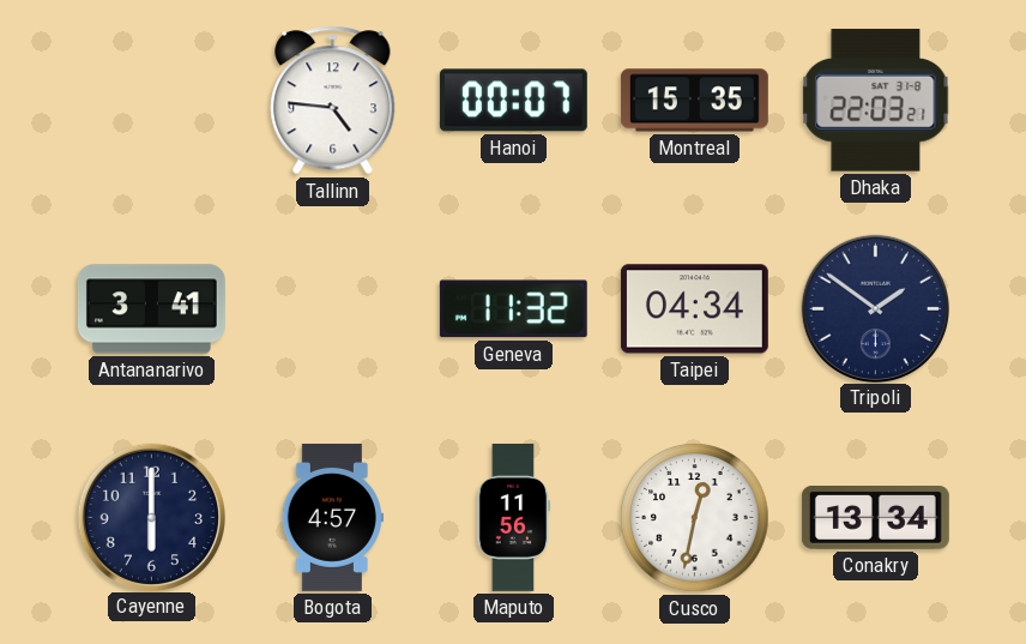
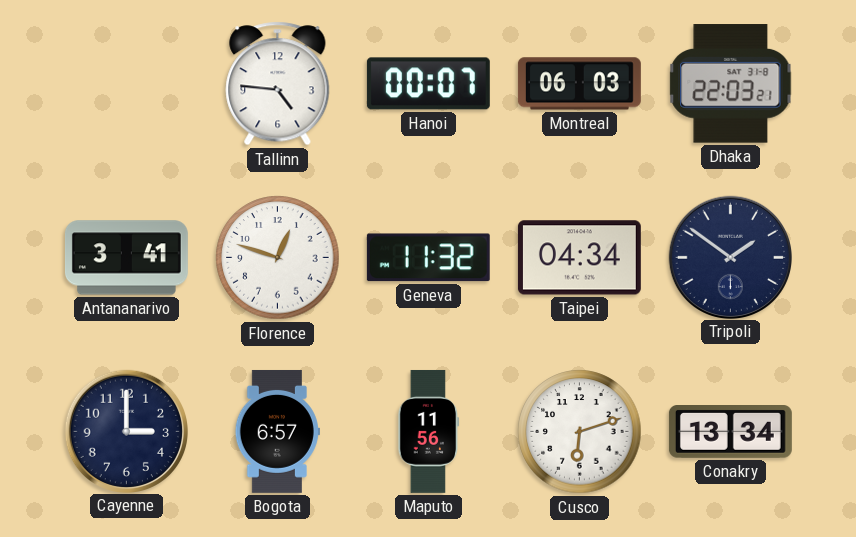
Montreal: 15:35 -> 06:03
Florence: none -> 12:48
Cayenne: 6:00 -> 3:00
Bogota: 4:57 -> 6:57
Cusco: 12:32 -> 6:12
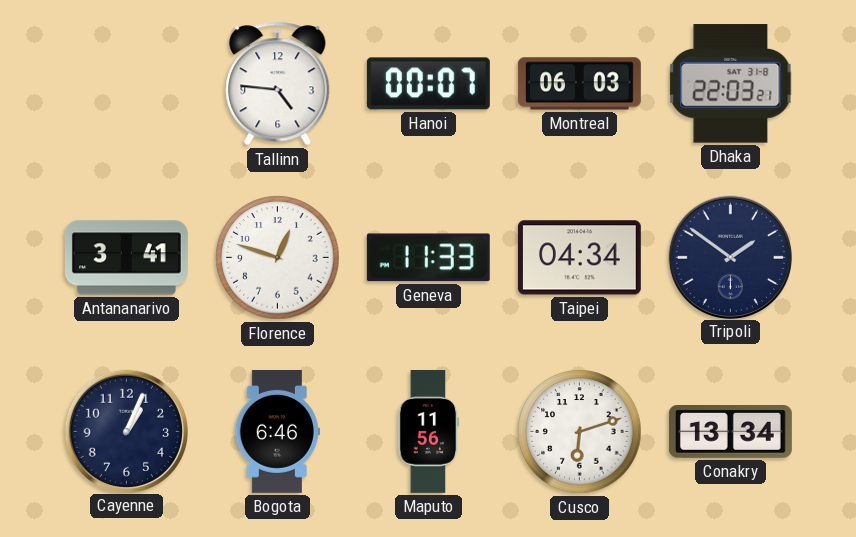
Geneva: 11:32 -> 11:33
Cayenne: 3:00 -> 1:04
Bogota: 6:57 -> 6:46
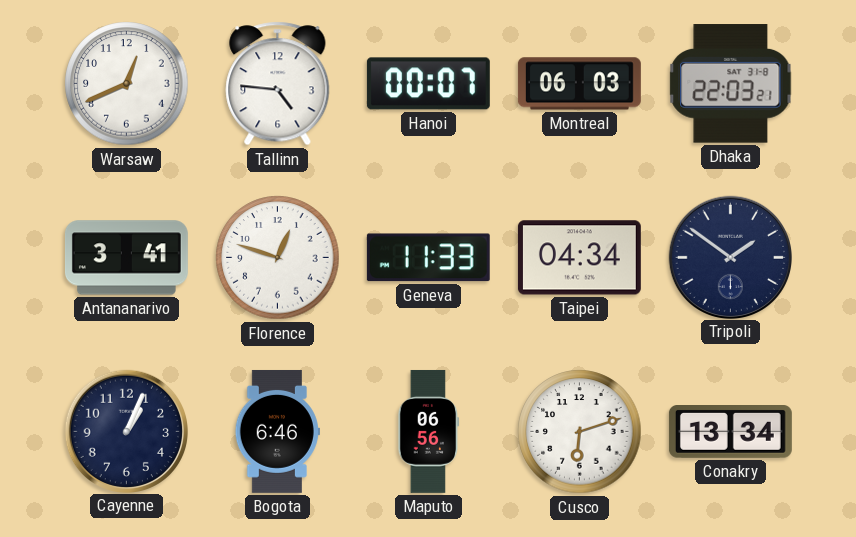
Warsaw: none -> 12:41
Maputo: 11:56 -> 06:56
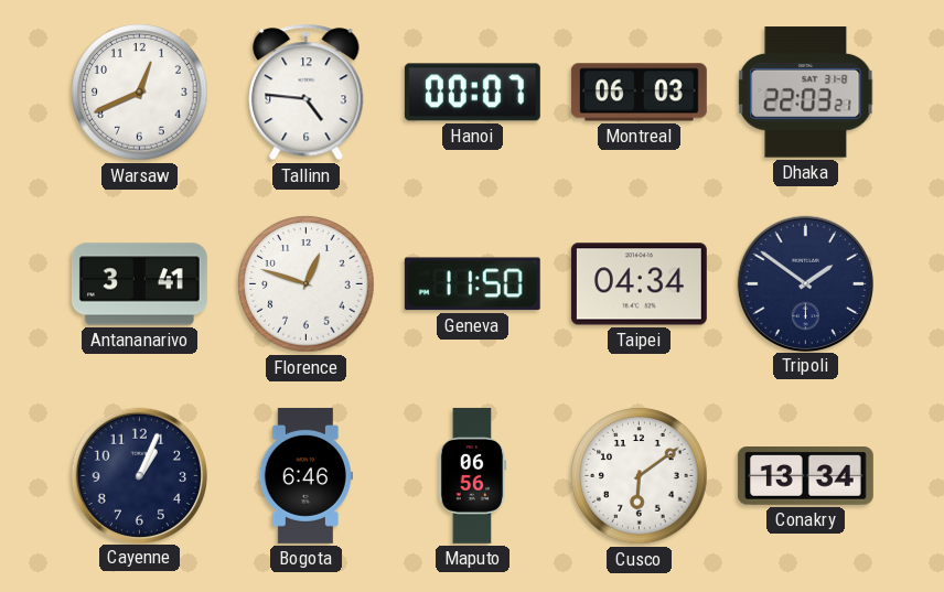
Geneva: 11:33 -> 11:50
Cusco: 6:12 -> 6:09
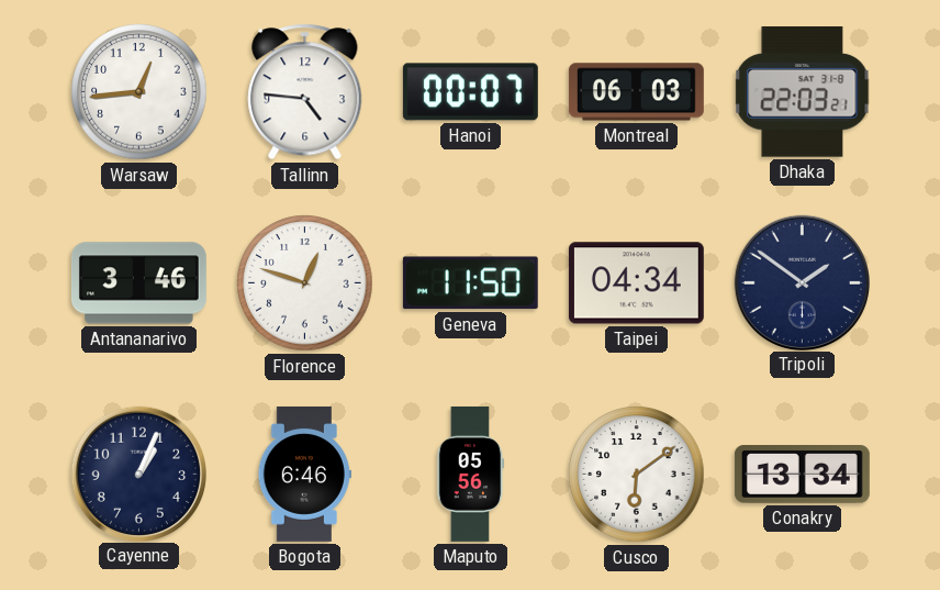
Warsaw: 12:41 -> 12:44
Antananarivo: 3:41 -> 3:46
Maputo: 06:56 -> 05:56
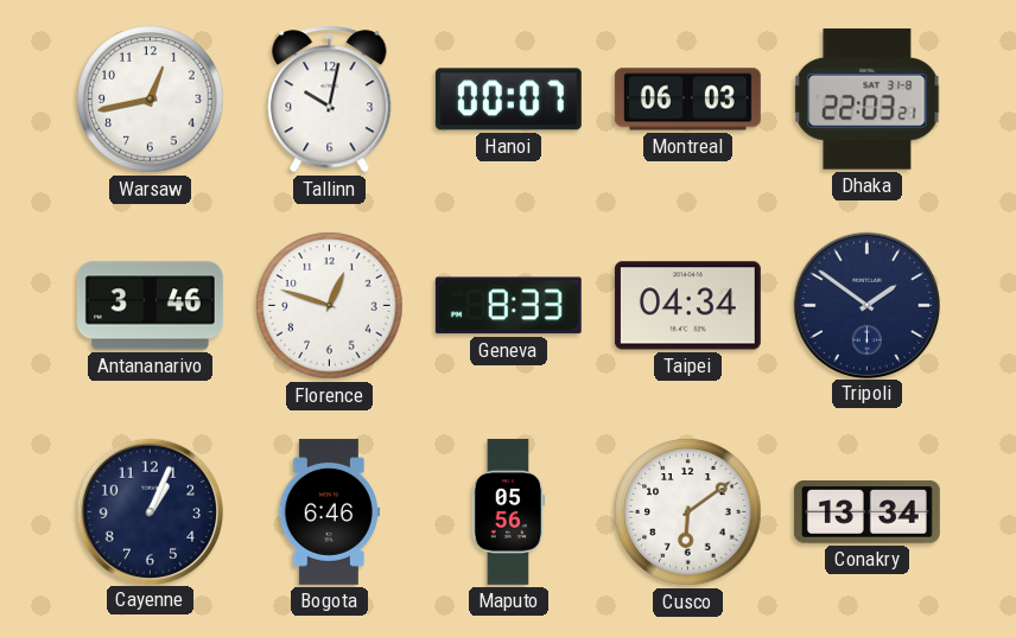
Warsaw: 12:44 -> 12:43
Tallinn: 4:46 -> 10:02
Geneva: 11:50 -> 8:33
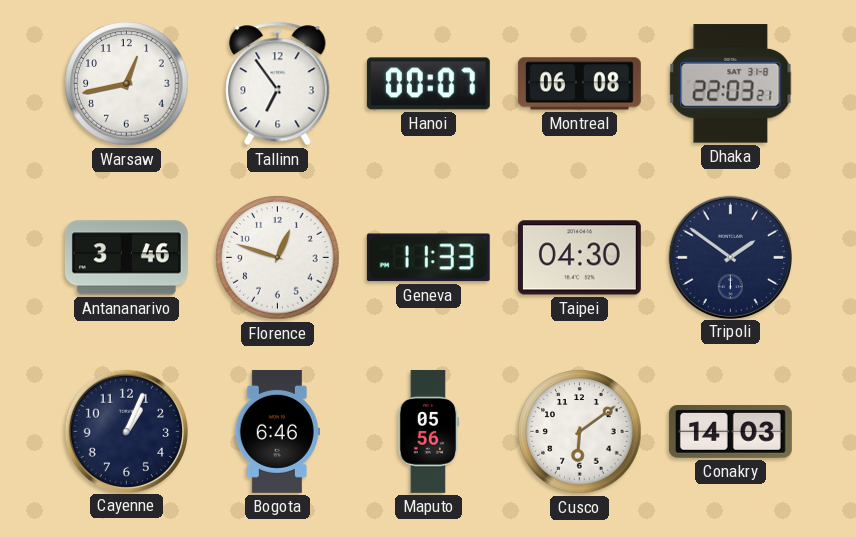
Tallinn: 10:02 -> 6:54
Montreal: 06:03 -> 06:08
Geneva: 8:33 -> 11:33
Taipei: 04:34 -> 04:30
Conakry: 13:34 -> 14:03
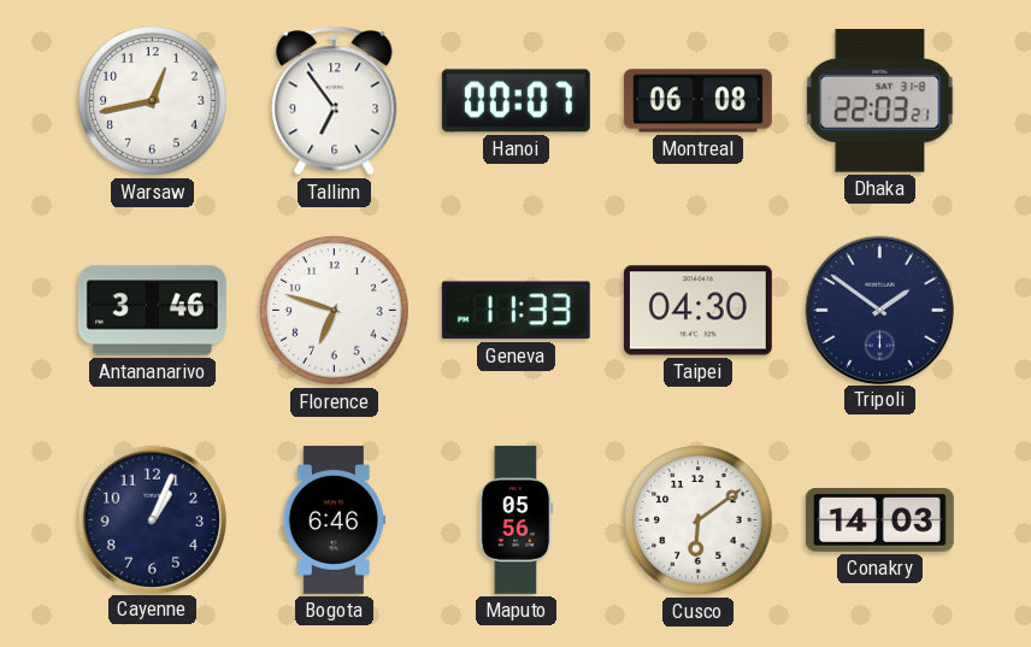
Florence: 12:48 -> 6:48
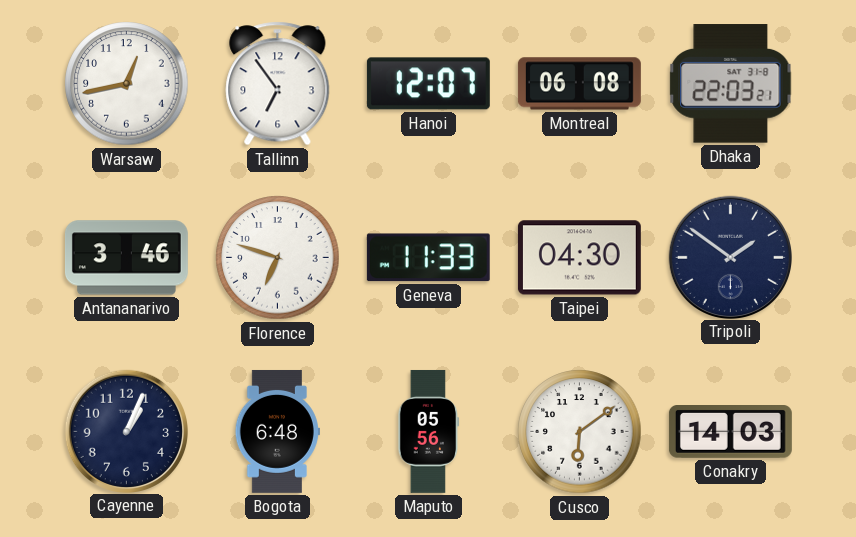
Hanoi: 00:07 -> 12:07
Bogota: 6:46 -> 6:48
